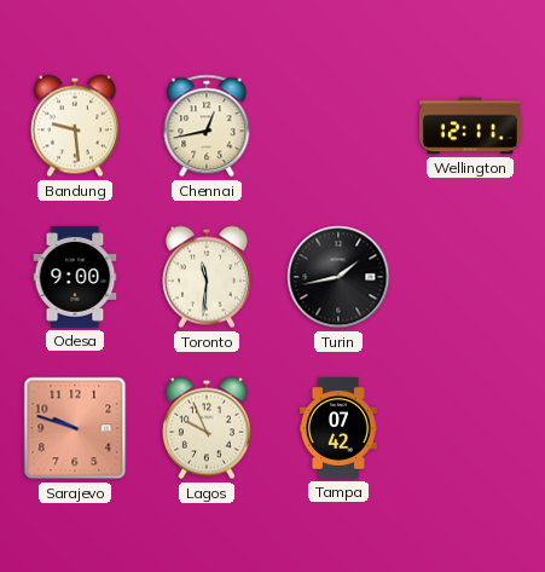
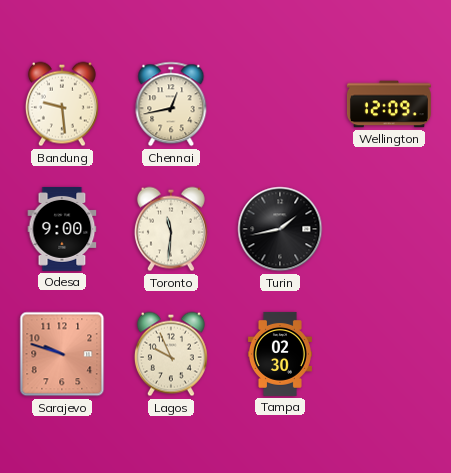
Wellington: 12:11 -> 12:09
Tampa: 07:42 -> 02:30
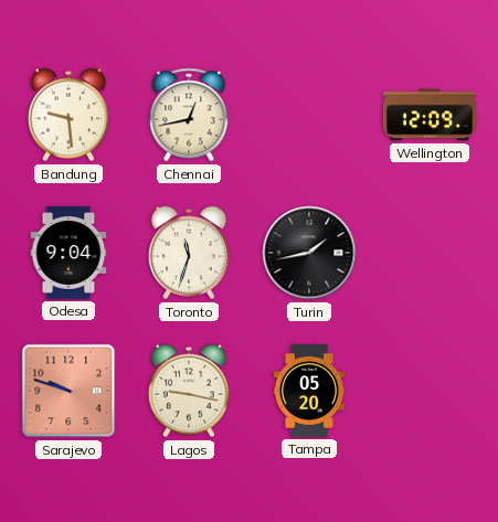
Odesa: 9:00 -> 9:04
Toronto: 11:31 -> 11:33
Lagos: 9:56 -> 9:17
Tampa: 02:30 -> 05:20
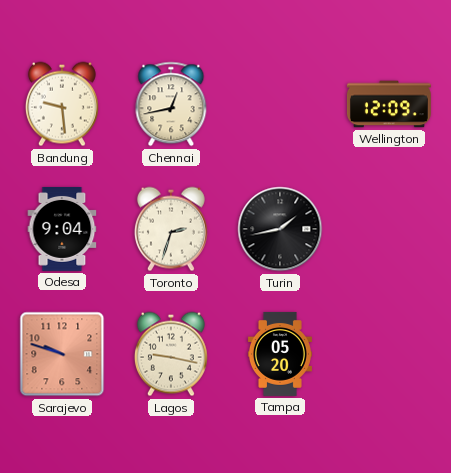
Toronto: 11:33 -> 2:33
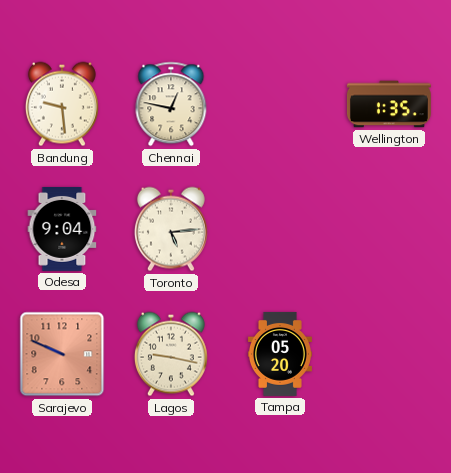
Chennai: 12:43 -> 12:47
Wellington: 12:09 -> 1:35
Toronto: 2:33 -> 5:14
Turin: 1:43 -> none
Sarajevo: 9:48 -> 9:49
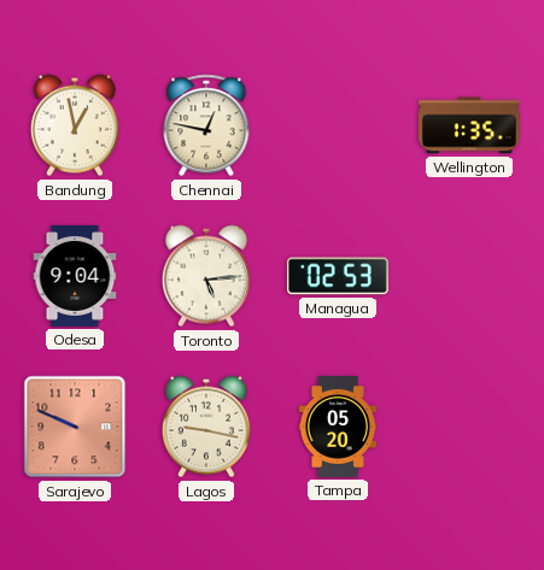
Bandung: 9:29 -> 12:58
Managua: none -> 02:53
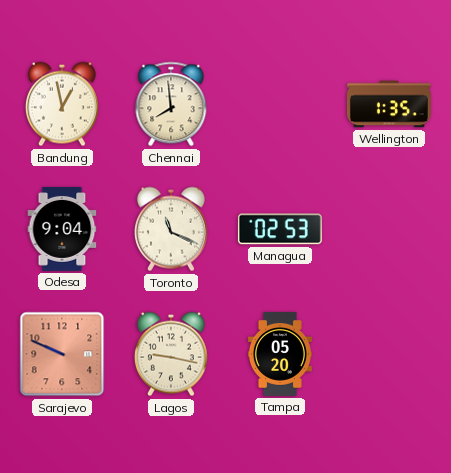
Chennai: 12:47 -> 7:59
Toronto: 5:14 -> 11:19
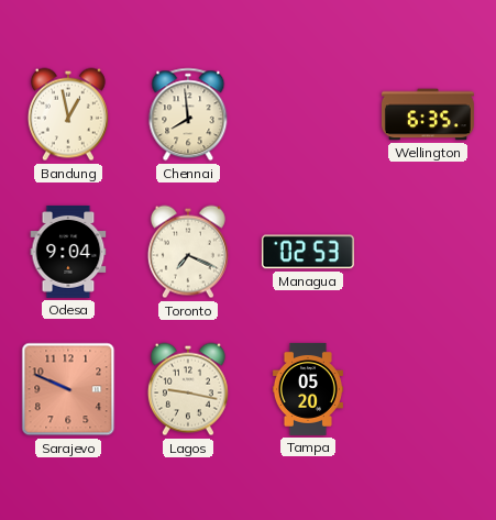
Wellington: 1:35 -> 6:35
Toronto: 11:19 -> 7:19
